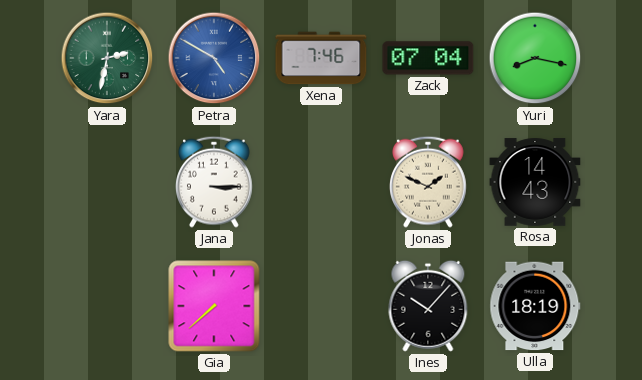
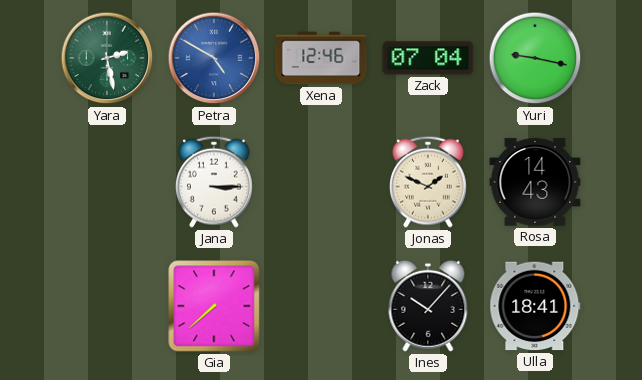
Yara: 2:32 -> 2:28
Xena: 7:46 -> 12:46
Yuri: 8:17 -> 9:17
Ulla: 18:19 -> 18:41
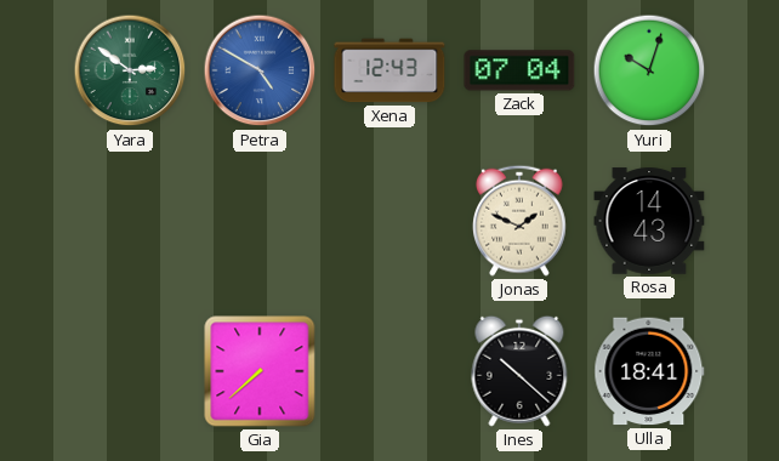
Yara: 2:28 -> 2:51
Xena: 12:46 -> 12:43
Yuri: 9:17 -> 10:03
Jana: 3:15 -> none
Ines: 10:07 -> 10:22
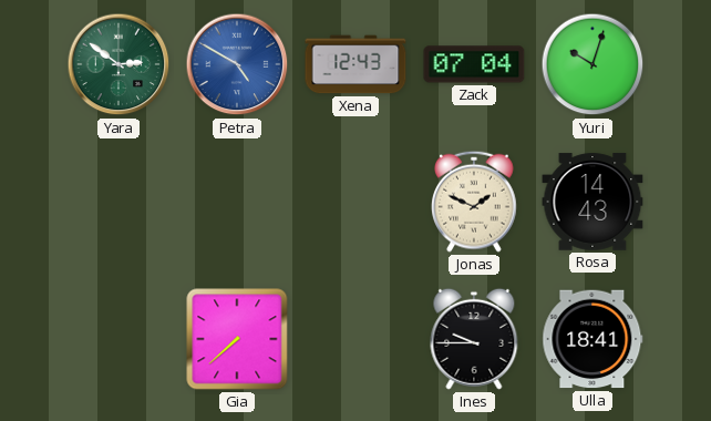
Ines: 10:22 -> 9:45
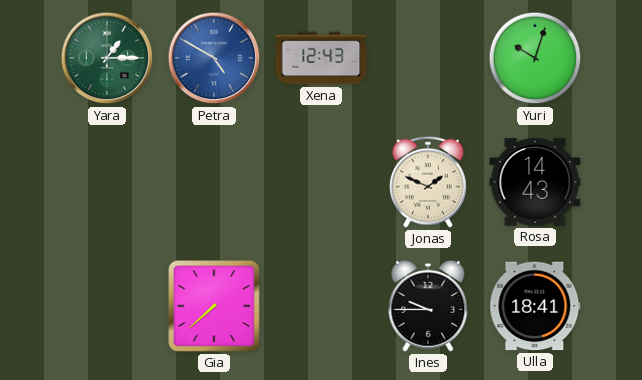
Yara: 2:51 -> 1:15
Zack: 07:04 -> none
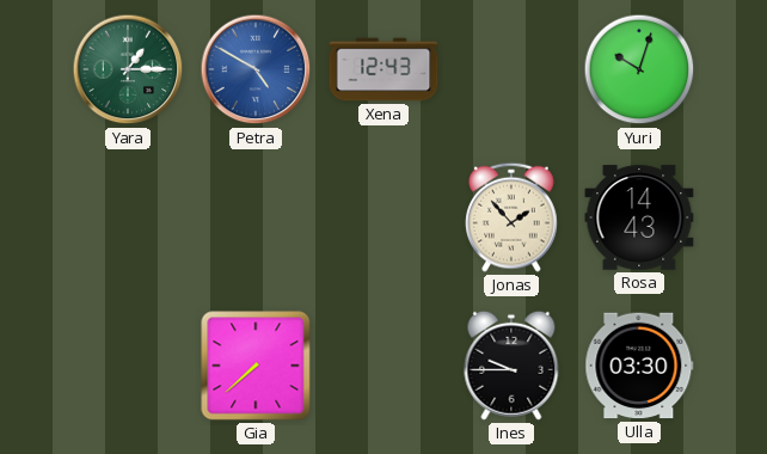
Jonas: 1:49 -> 1:53
Ulla: 18:41 -> 03:30
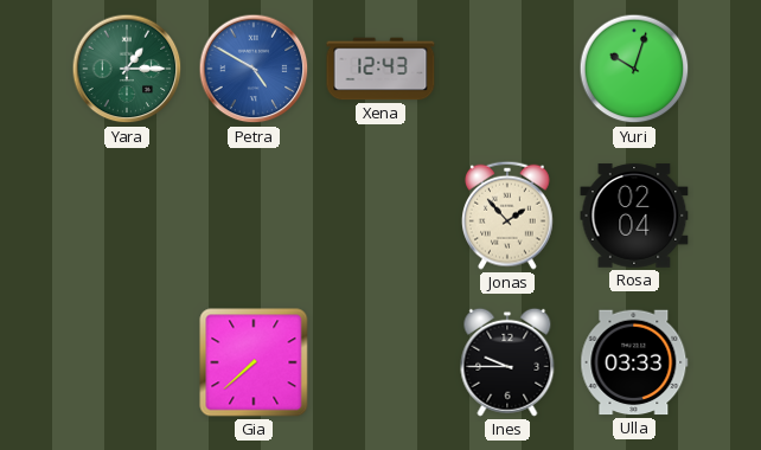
Rosa: 14:43 -> 02:04
Ulla: 03:30 -> 03:33
